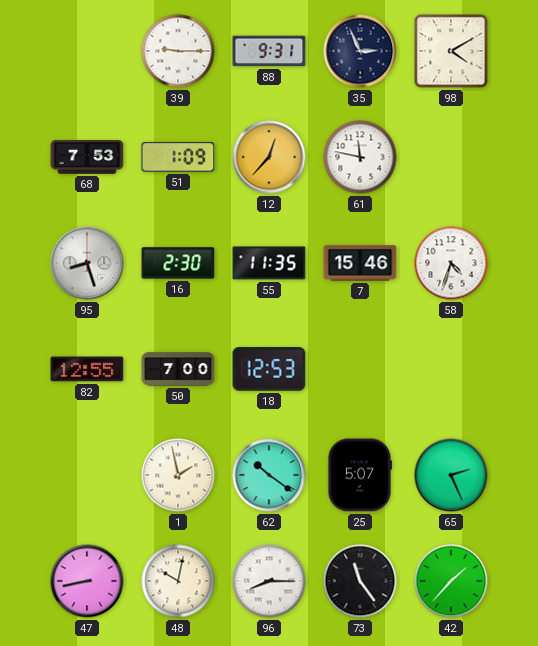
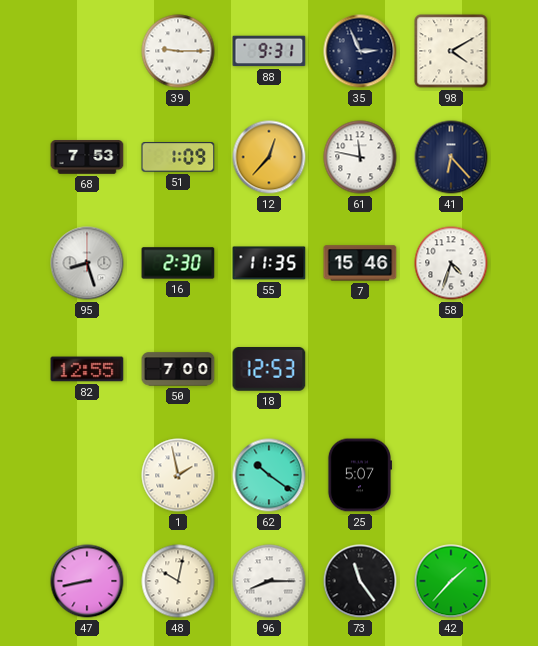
41: none -> 6:23
65: 2:26 -> none
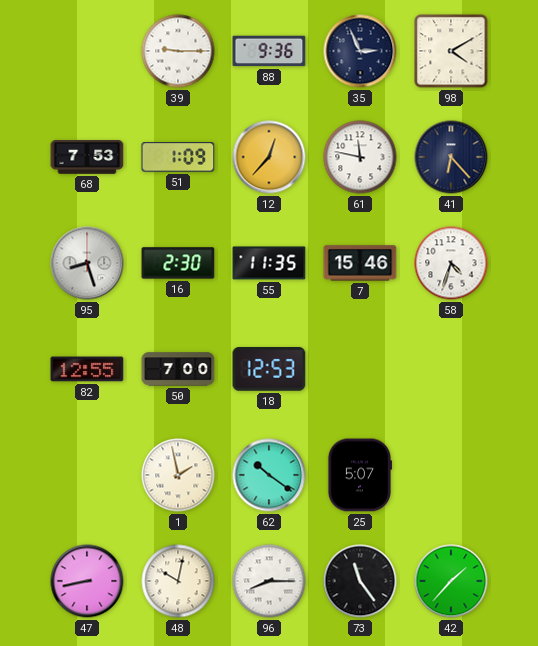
88: 9:31 -> 9:36
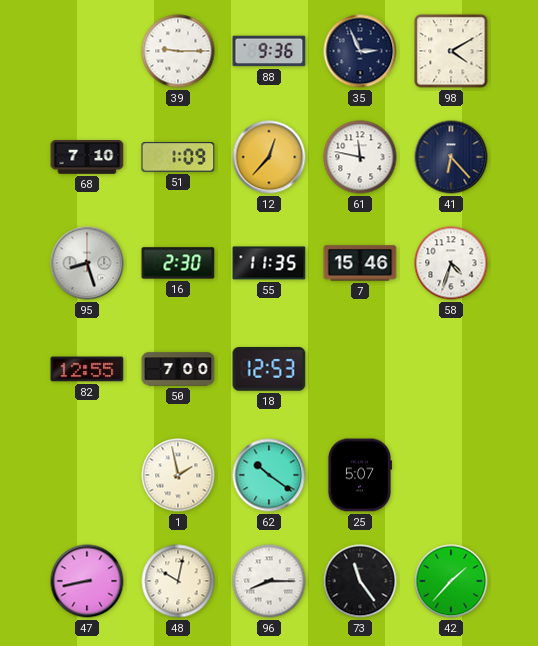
68: 7:53 -> 7:10
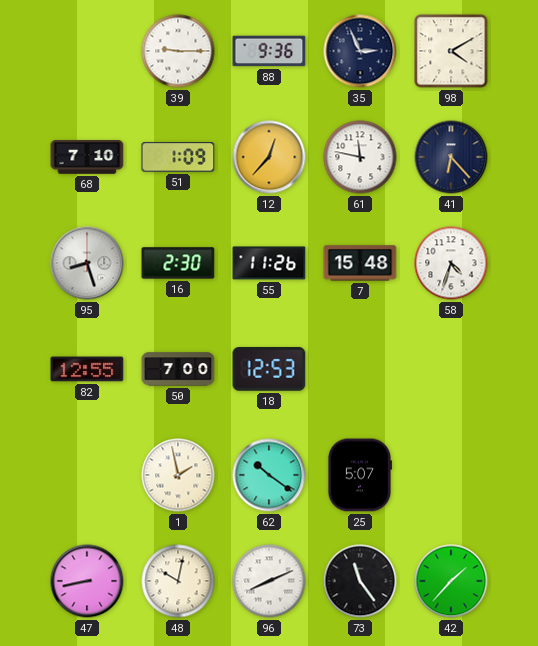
55: 11:35 -> 11:26
7: 15:46 -> 15:48
96: 8:15 -> 8:11
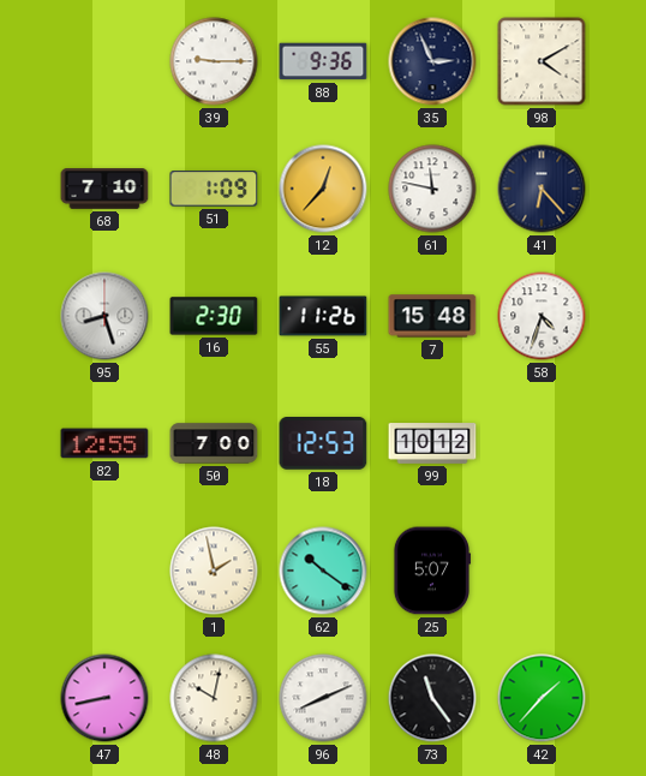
99: none -> 10:12
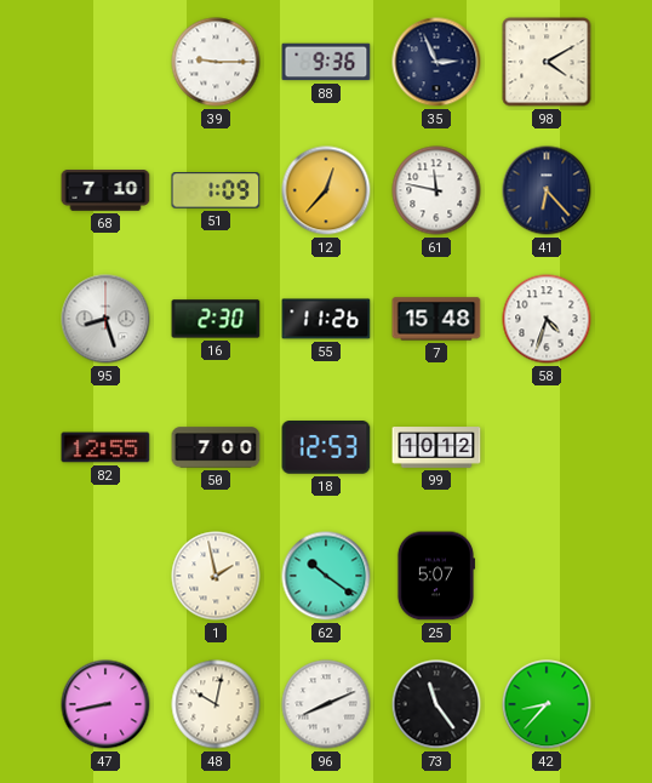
42: 1:37 -> 8:37
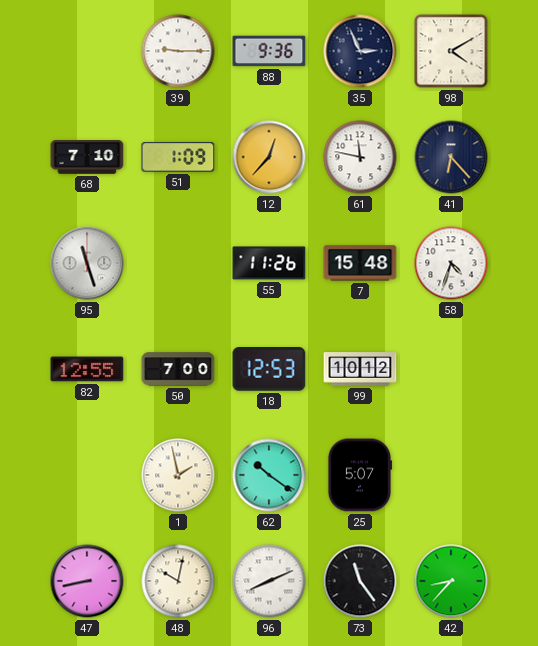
95: 8:27 -> 11:27
16: 2:30 -> none
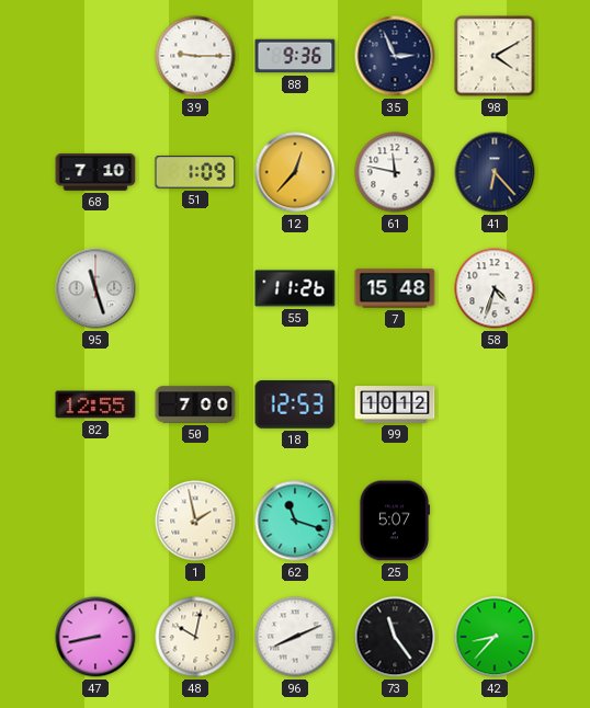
62: 10:21 -> 11:18
